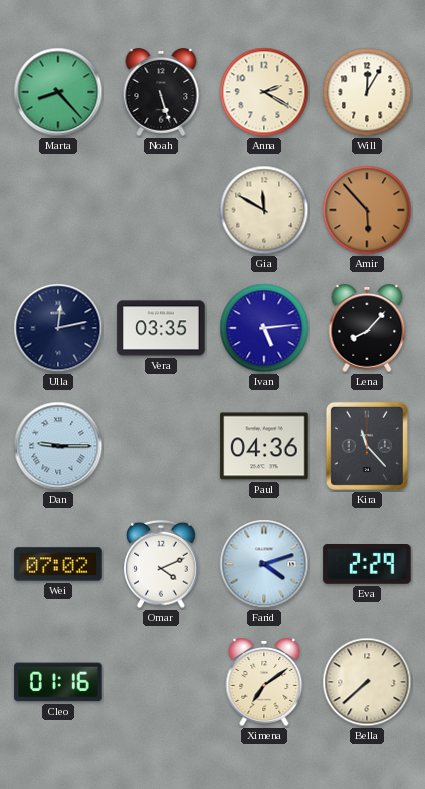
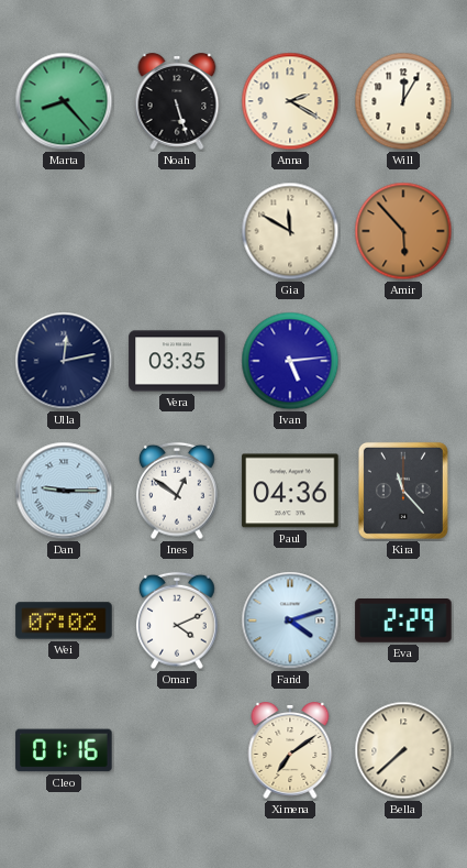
Lena: 8:07 -> none
Ines: none -> 12:51
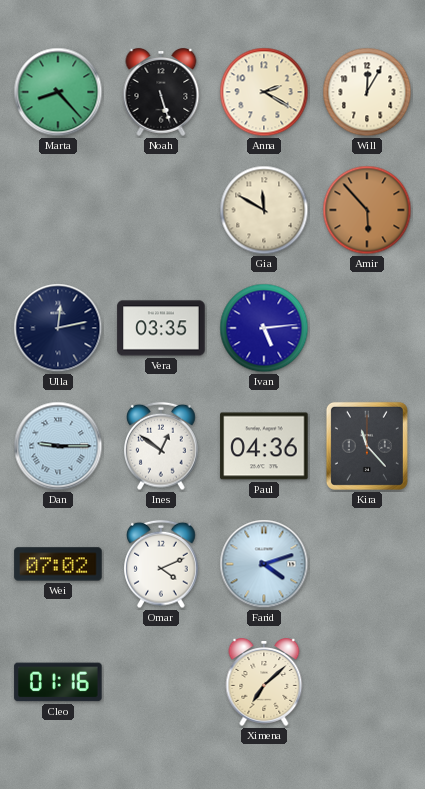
Eva: 2:29 -> none
Ximena: 7:09 -> 7:08
Bella: 7:38 -> none
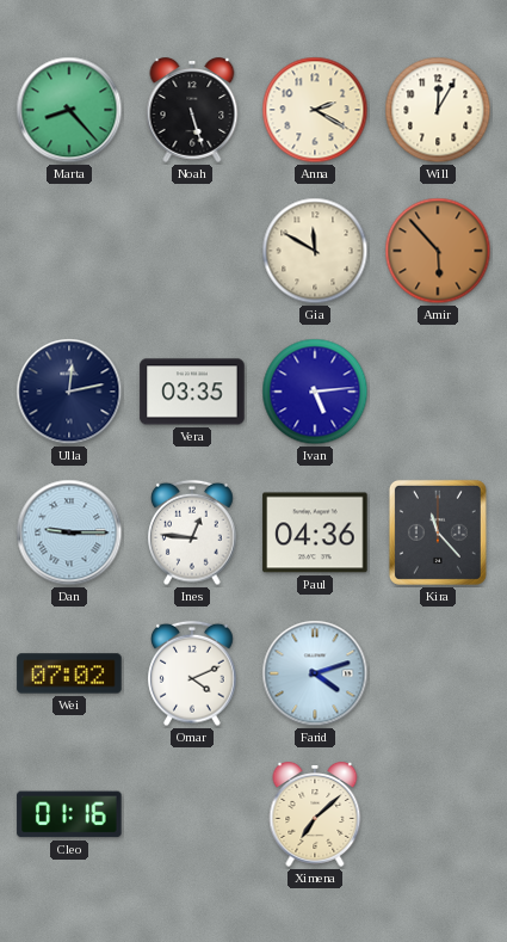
Ines: 12:51 -> 12:46
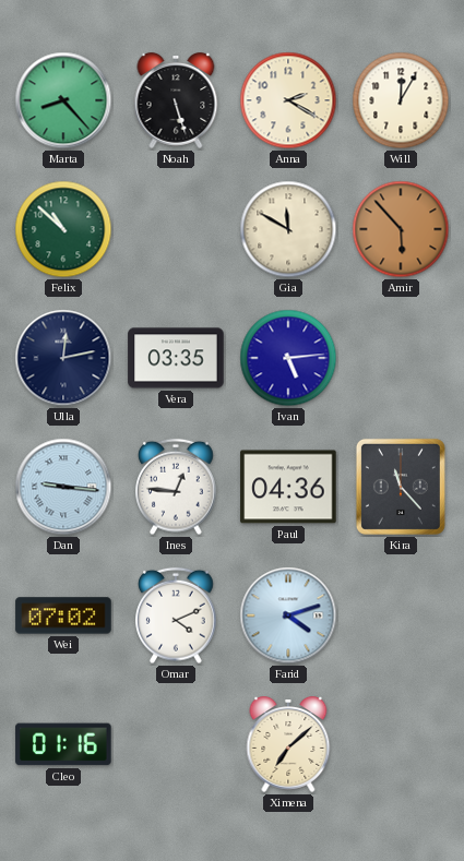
Felix: none -> 10:52
Dan: 9:15 -> 9:16
